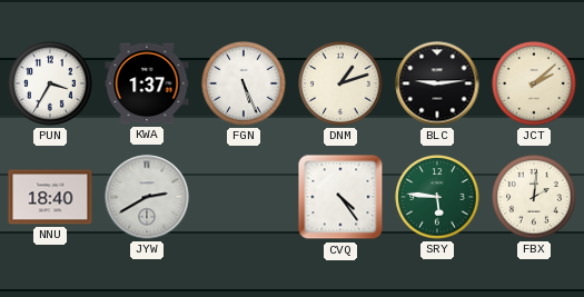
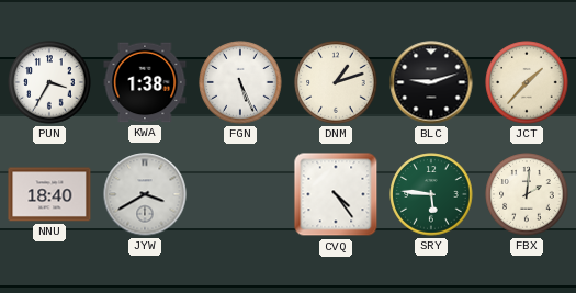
KWA: 1:37 -> 1:38
BLC: 9:14 -> 9:12
JCT: 2:08 -> 1:37
JYW: 2:40 -> 3:40
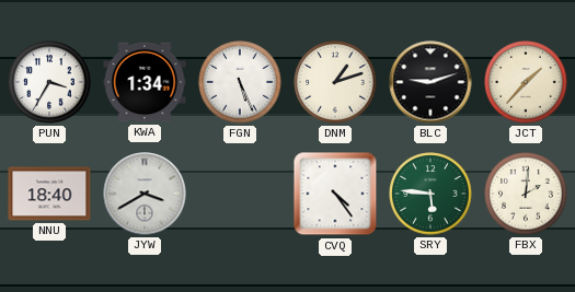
KWA: 1:38 -> 1:34
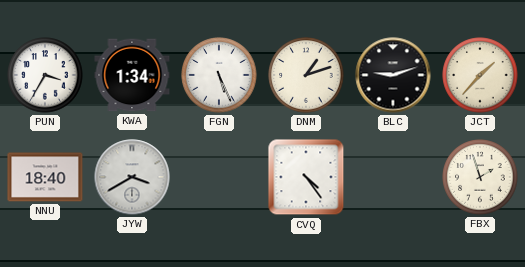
SRY: 5:46 -> none
FBX: 2:01 -> 1:57
